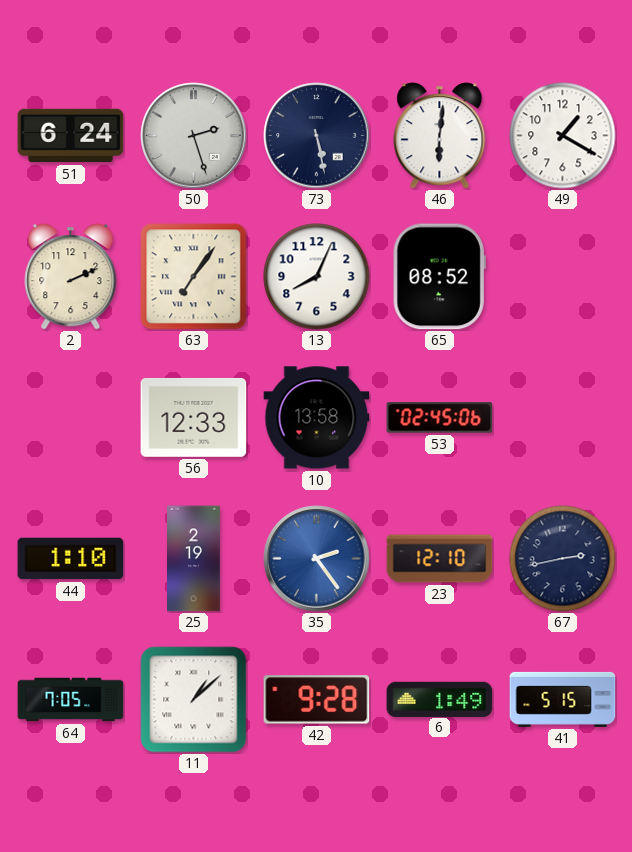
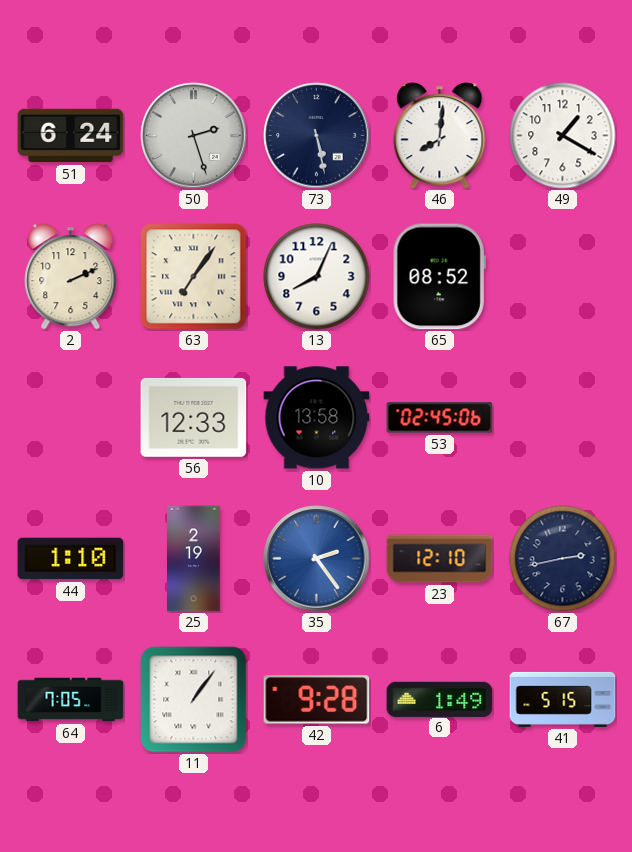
46: 6:01 -> 8:01
11: 1:08 -> 1:06
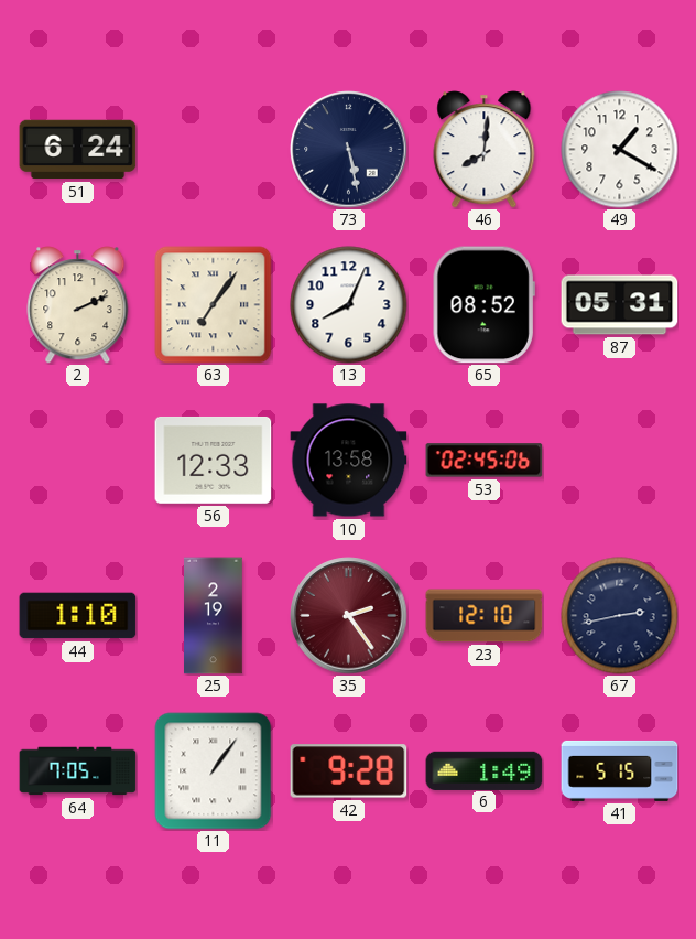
50: 2:27 -> none
87: none -> 05:31
35 dial: blue -> burgundy
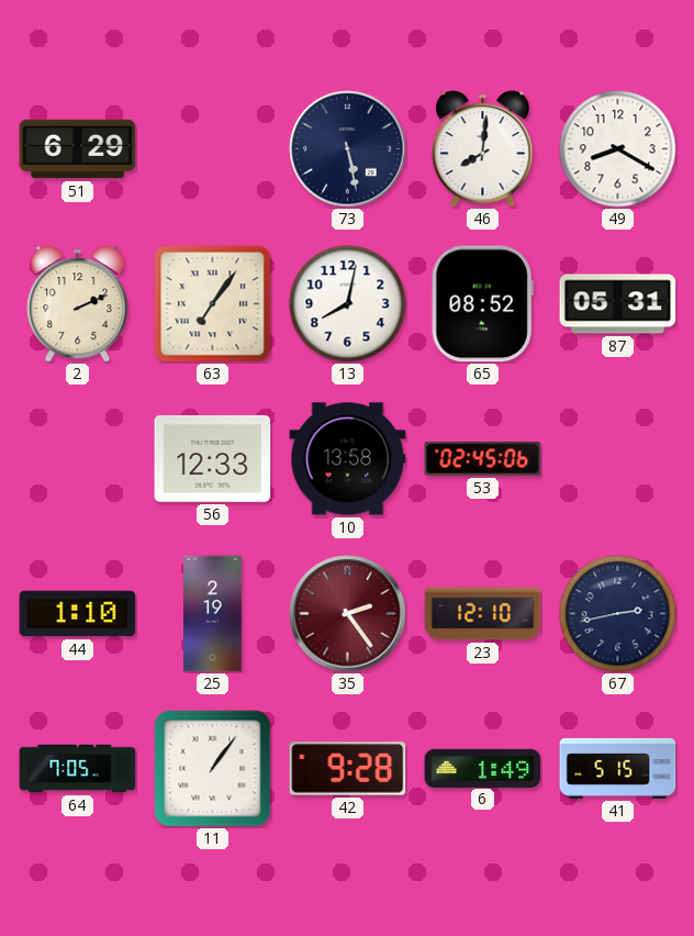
51: 6:24 -> 6:29
49: 1:20 -> 8:20
13: 8:04 -> 8:02
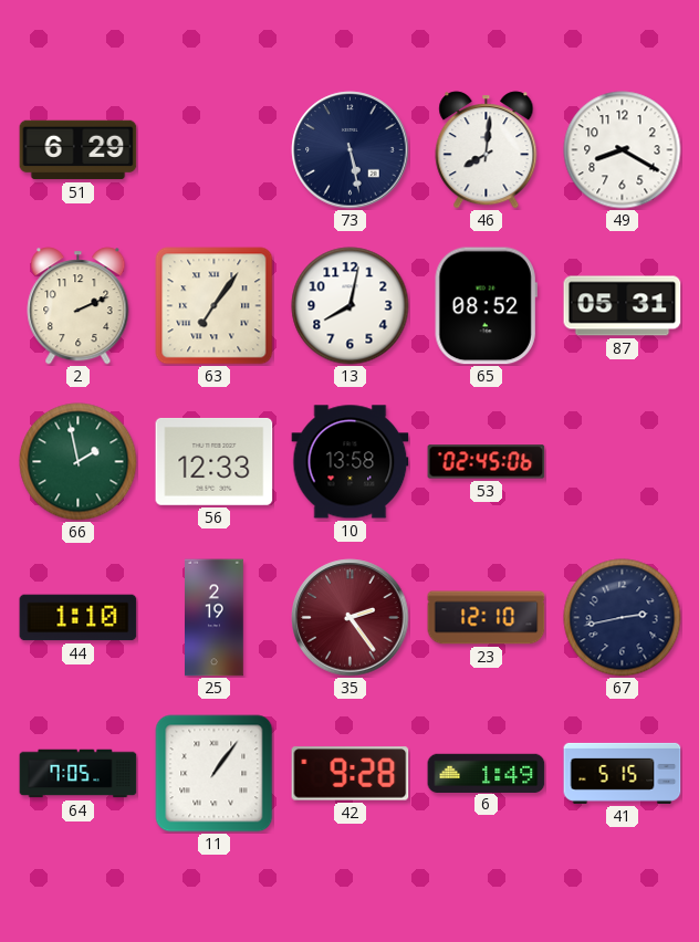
66: none -> 1:58
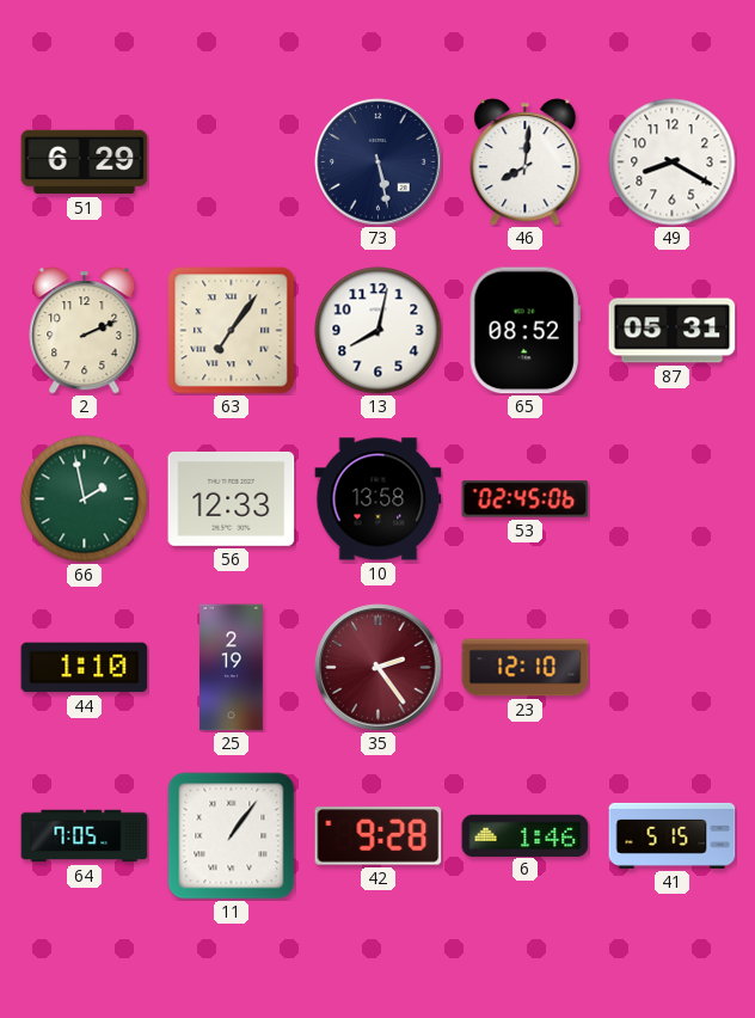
67: 2:43 -> none
6: 1:49 -> 1:46
